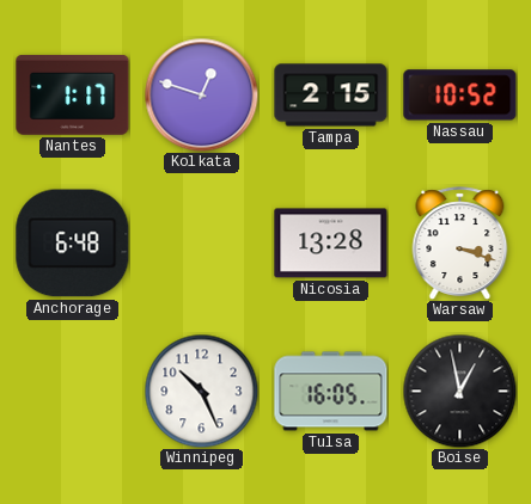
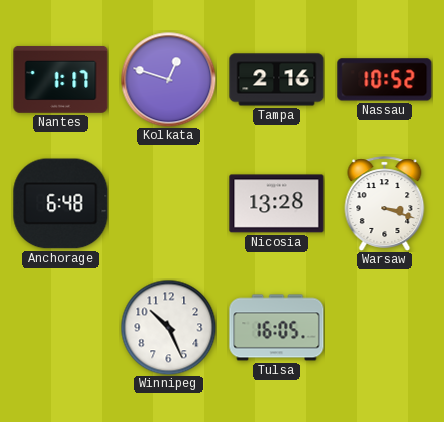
Tampa: 2:15 -> 2:16
Boise: 12:58 -> none
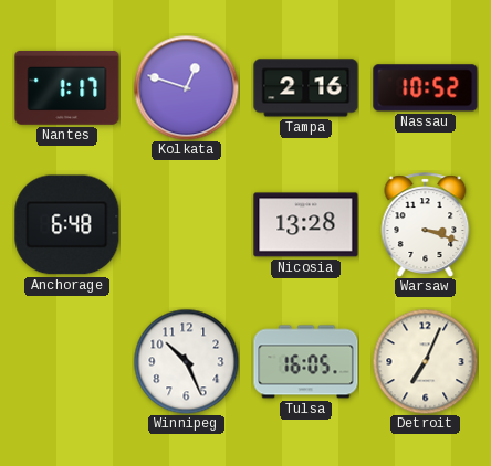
Detroit: none -> 7:04
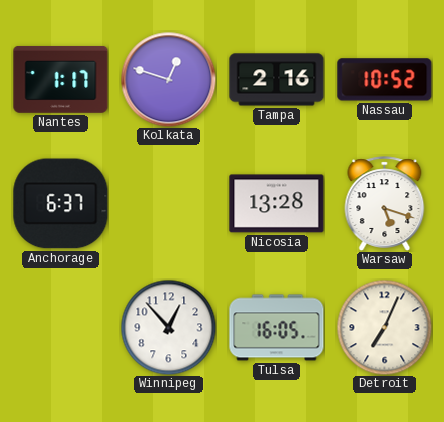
Anchorage: 6:48 -> 6:37
Warsaw: 3:18 -> 5:18
Winnipeg: 10:26 -> 12:53
